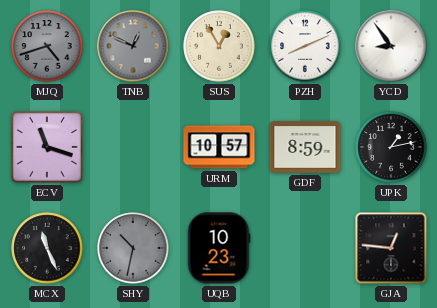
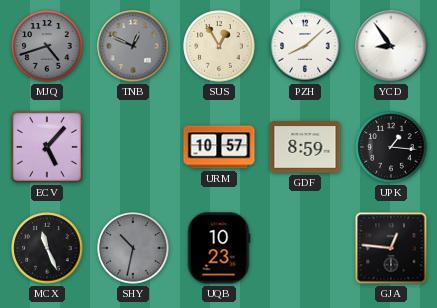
PZH: 8:11 -> 8:08
ECV: 11:18 -> 5:07
UPK: 1:13 -> 1:16
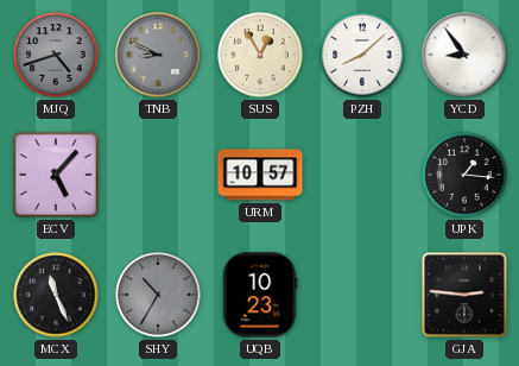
TNB: 12:49 -> 8:49
GDF: 8:59 -> none
SHY: 10:32 -> 10:35
GJA: 12:46 -> 2:46
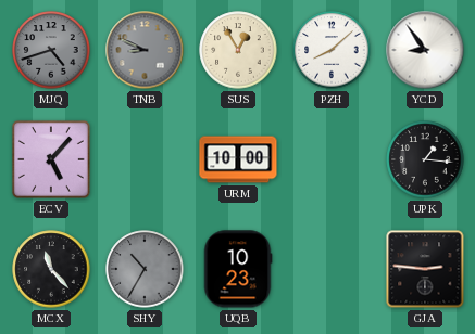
URM: 10:57 -> 10:00
MCX: 11:26 -> 11:23
